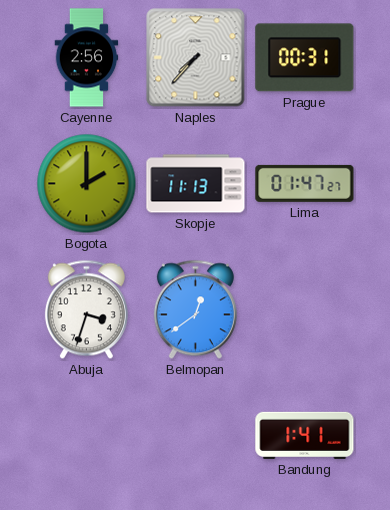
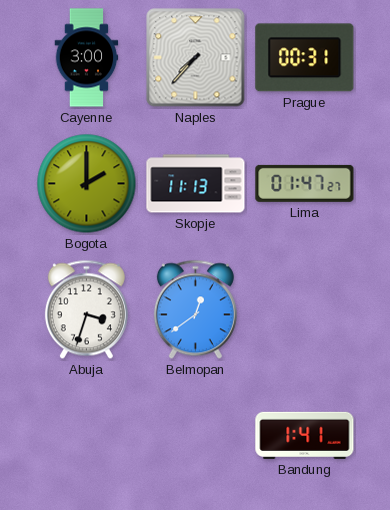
Cayenne: 2:56 -> 3:00
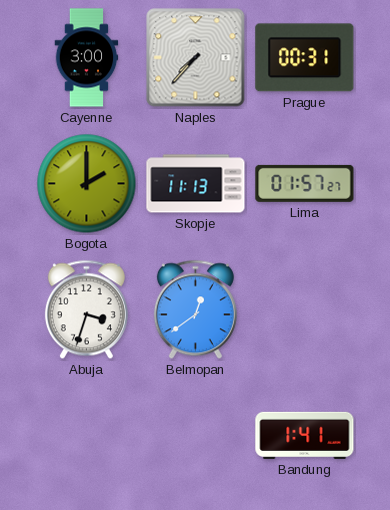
Lima: 01:47 -> 01:57
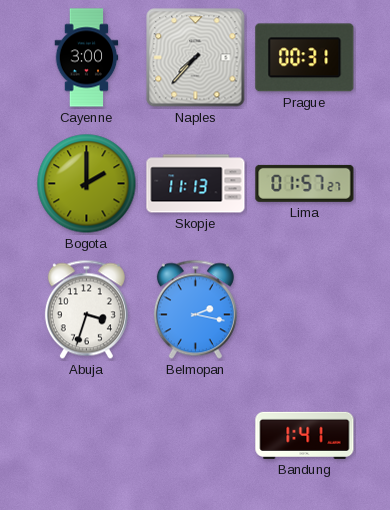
Belmopan: 12:39 -> 2:17
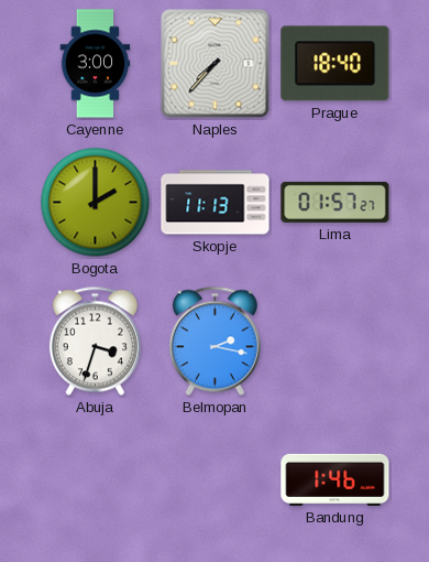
Prague: 00:31 -> 18:40
Bandung: 1:41 -> 1:46
